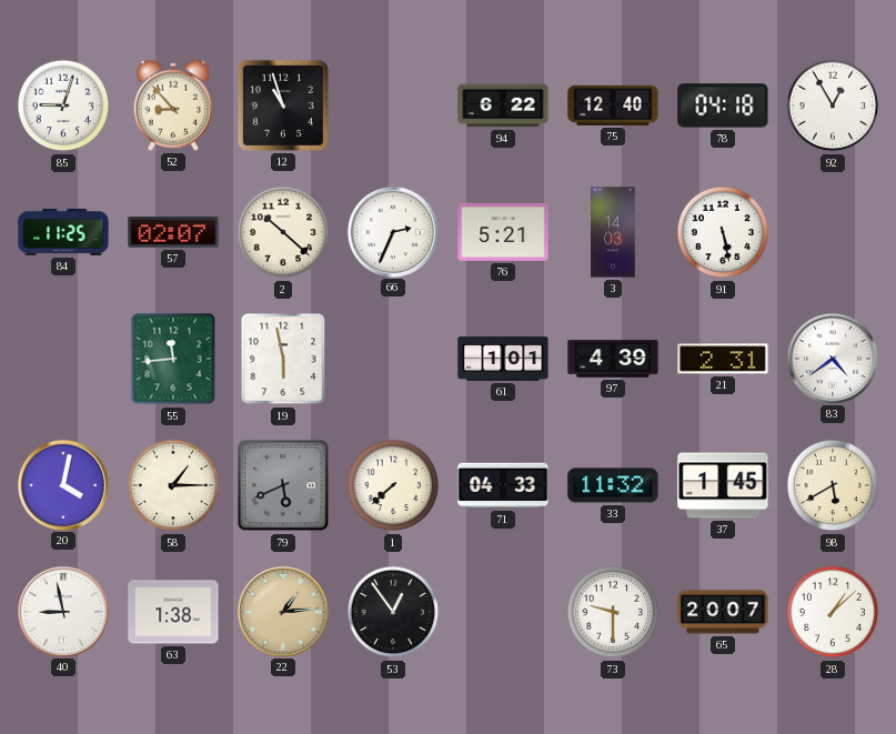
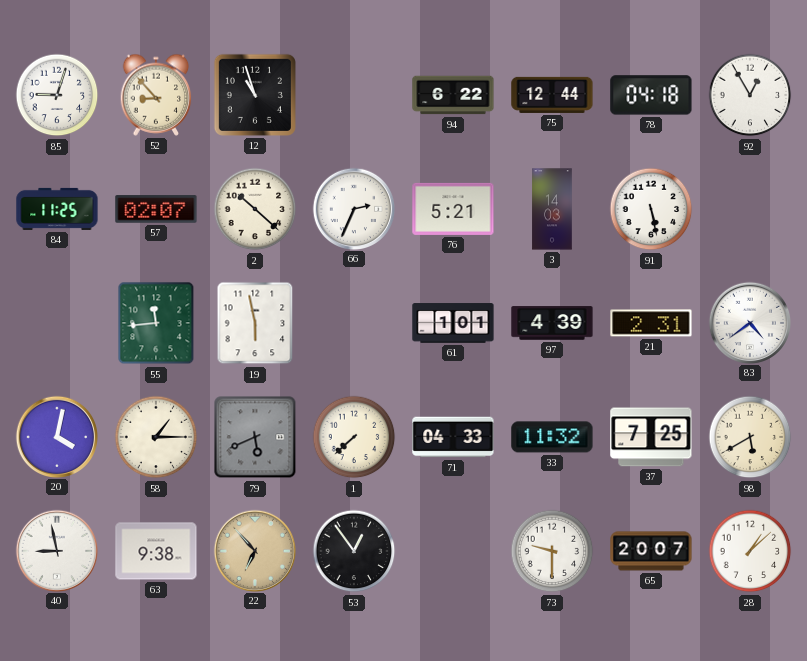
75: 12:40 -> 12:44
37: 1:45 -> 7:25
63: 1:38 -> 9:38
22: 1:14 -> 6:53
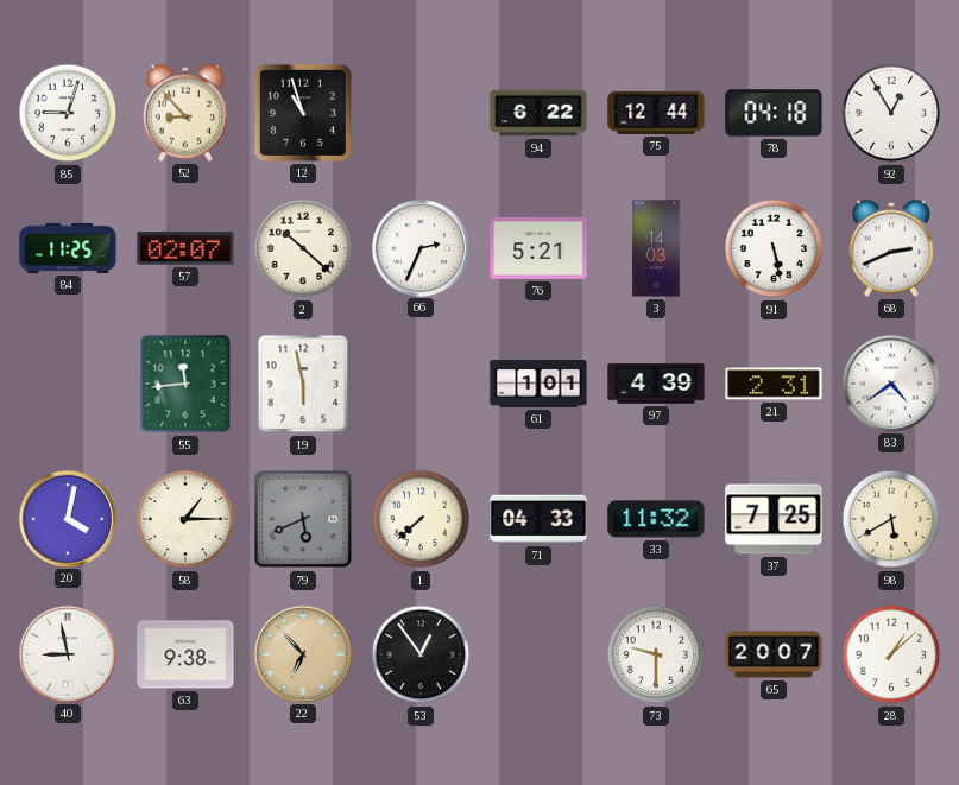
68: none -> 2:41
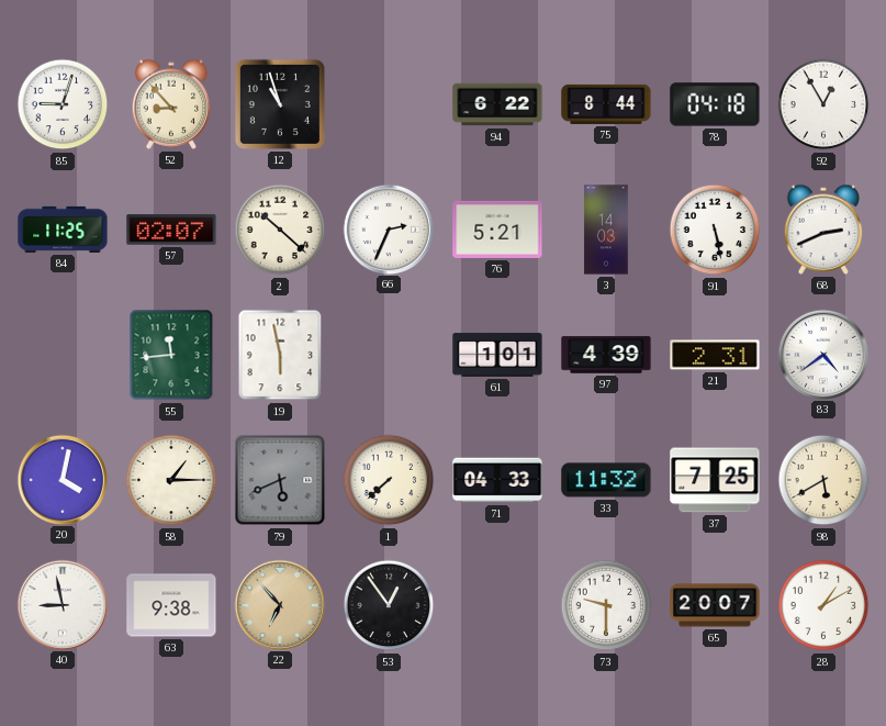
75: 12:44 -> 8:44
28: 1:08 -> 1:10
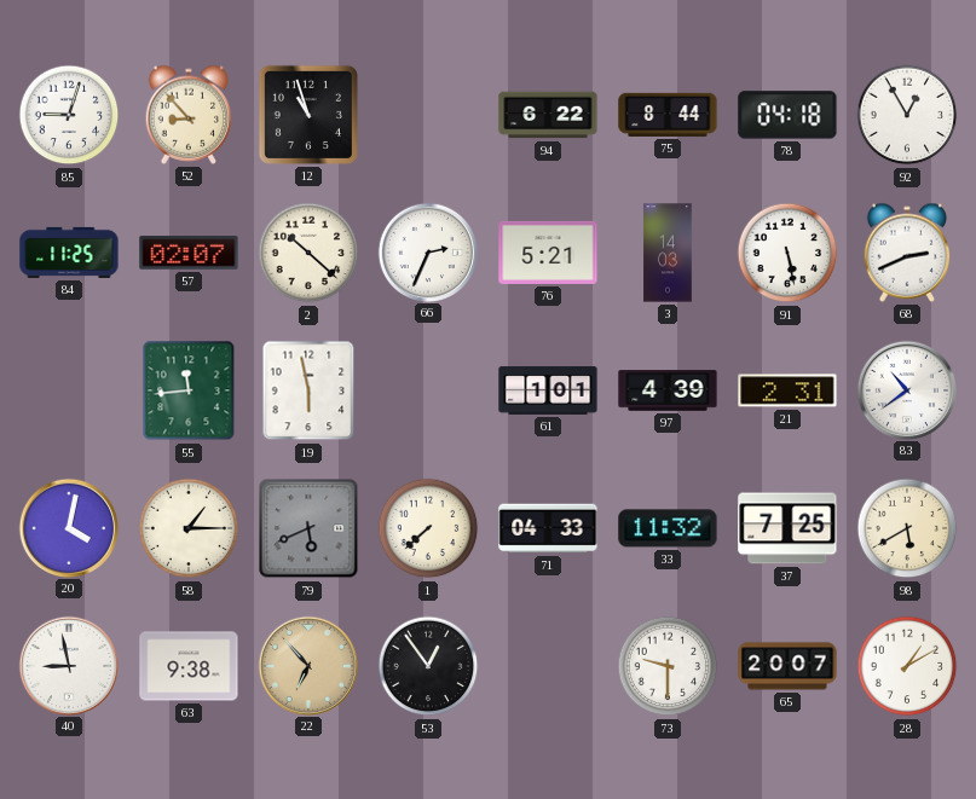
83: 4:39 -> 10:39
